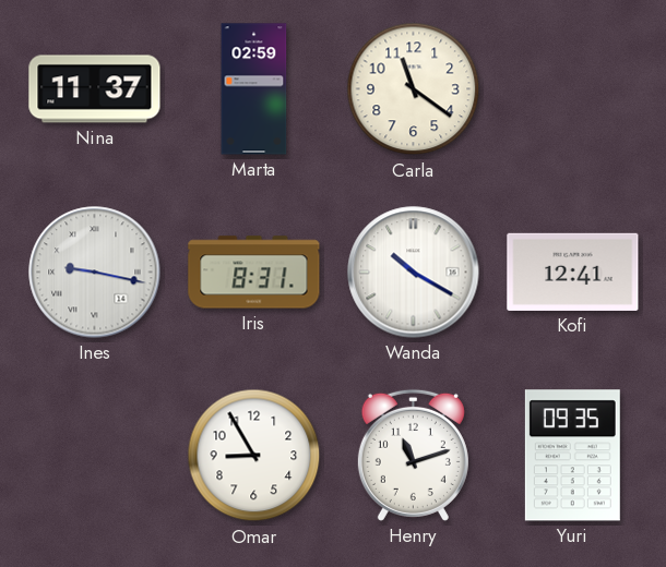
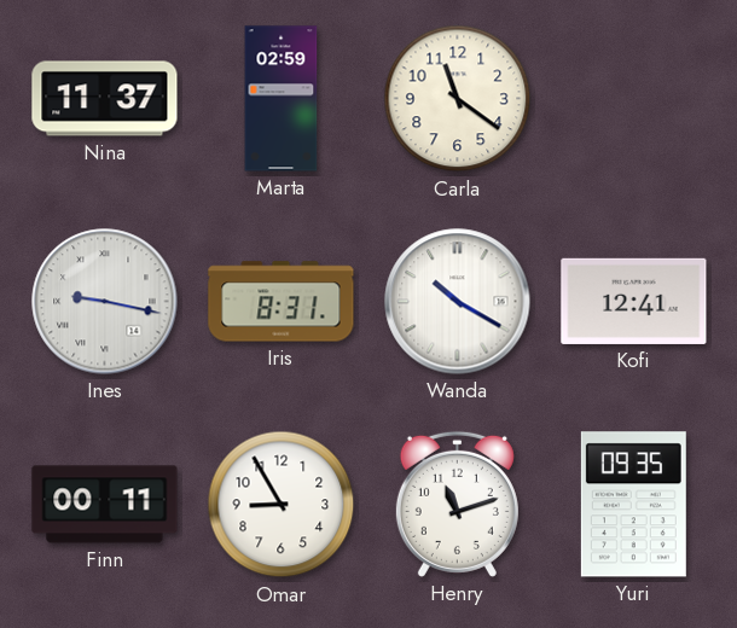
Finn: none -> 00:11
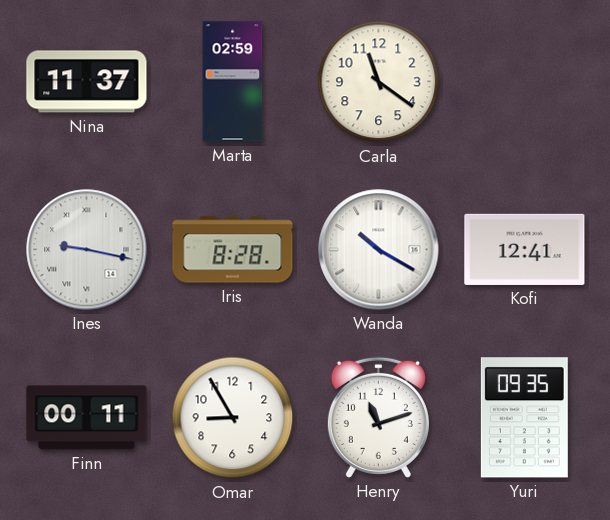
Iris: 8:31 -> 8:28
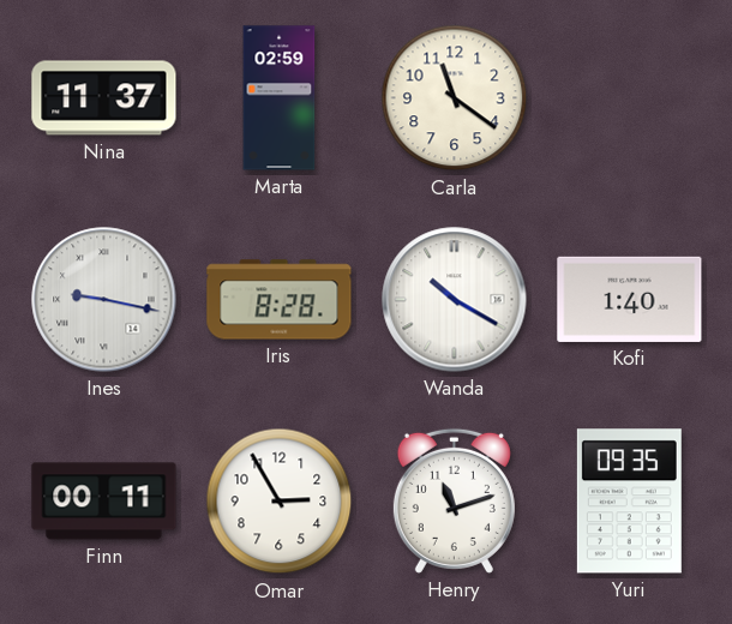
Kofi: 12:41 -> 1:40
Omar: 8:55 -> 2:55
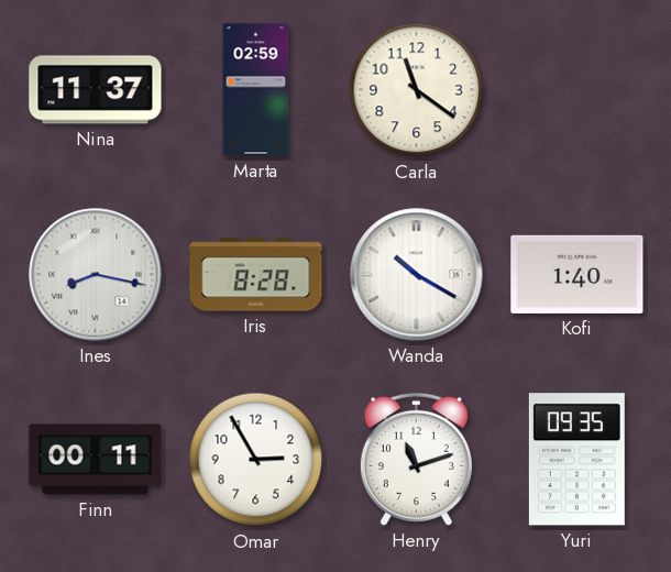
Ines: 9:17 -> 8:17
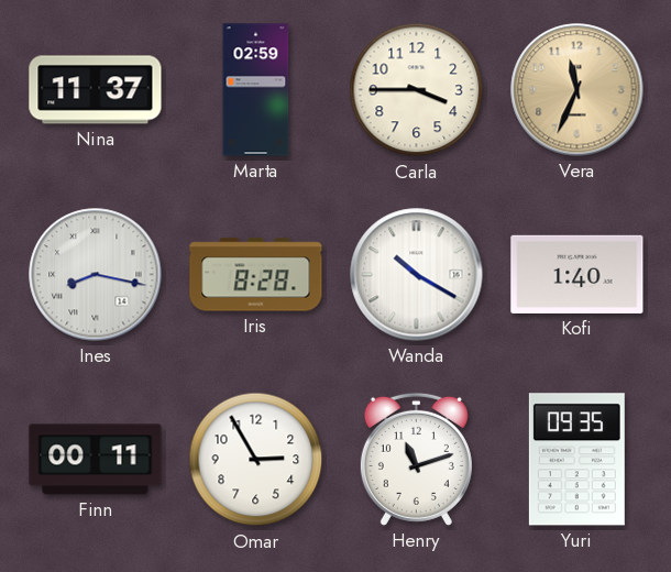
Carla: 11:21 -> 3:45
Vera: none -> 11:34
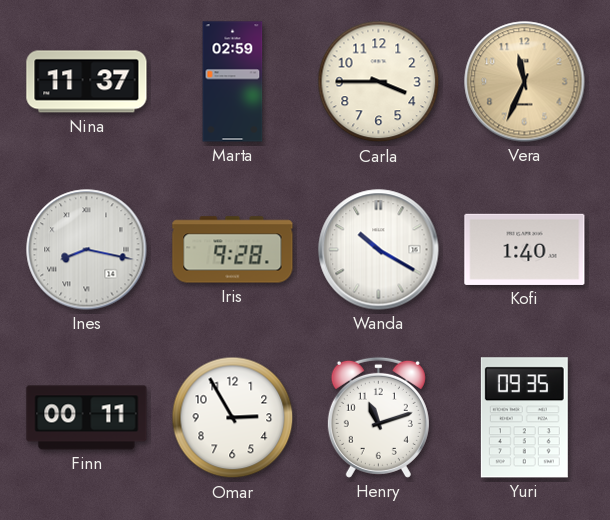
Iris: 8:28 -> 9:28
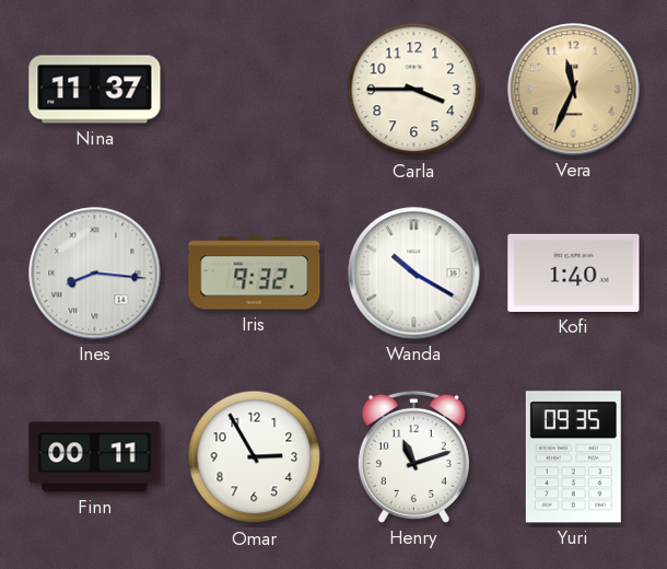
Marta: 02:59 -> none
Ines: 8:17 -> 8:16
Iris: 9:28 -> 9:32
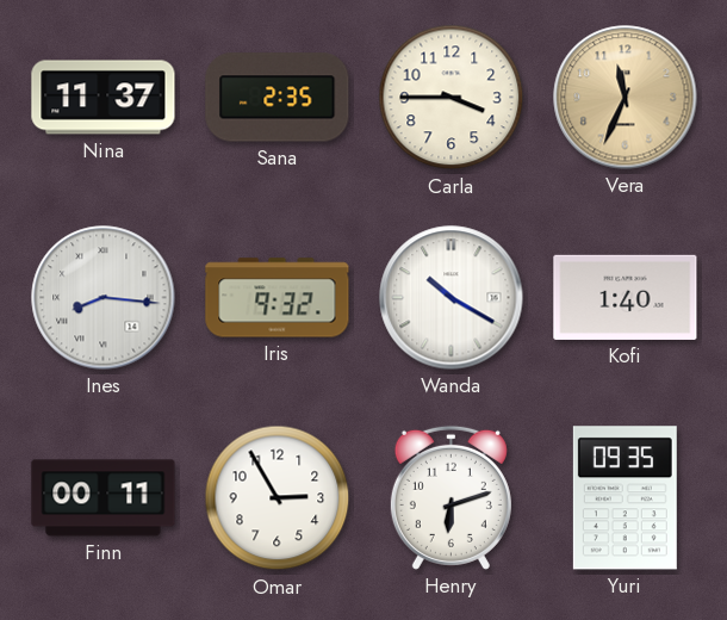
Sana: none -> 2:35
Henry: 11:12 -> 6:12
